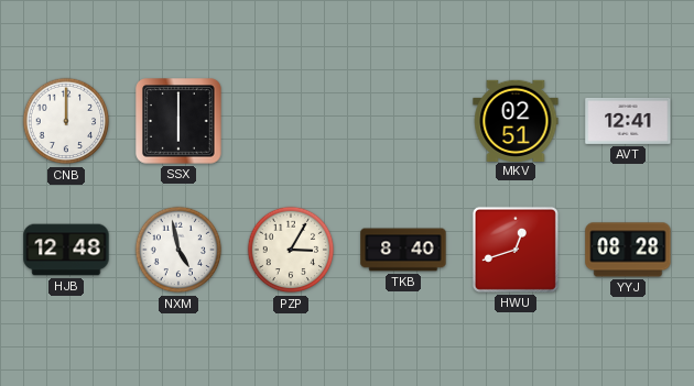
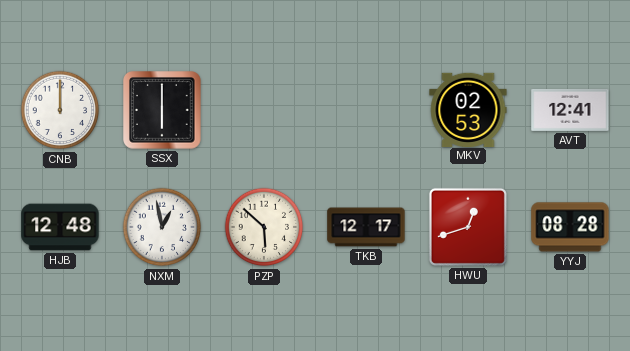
MKV: 02:51 -> 02:53
NXM: 4:58 -> 12:58
PZP: 3:05 -> 5:52
TKB: 8:40 -> 12:17
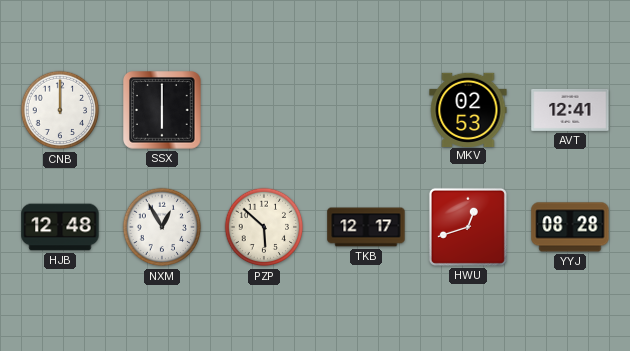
NXM: 12:58 -> 12:55
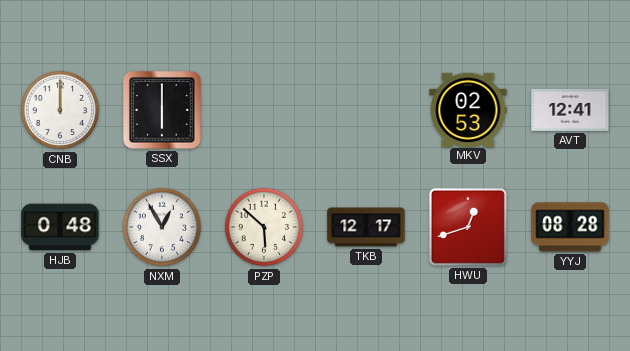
HJB: 12:48 -> 0:48
